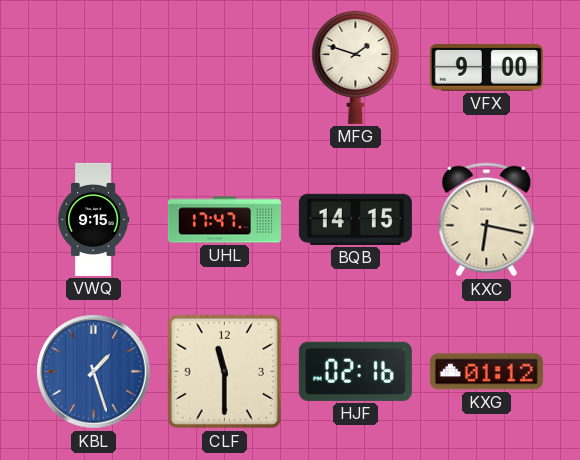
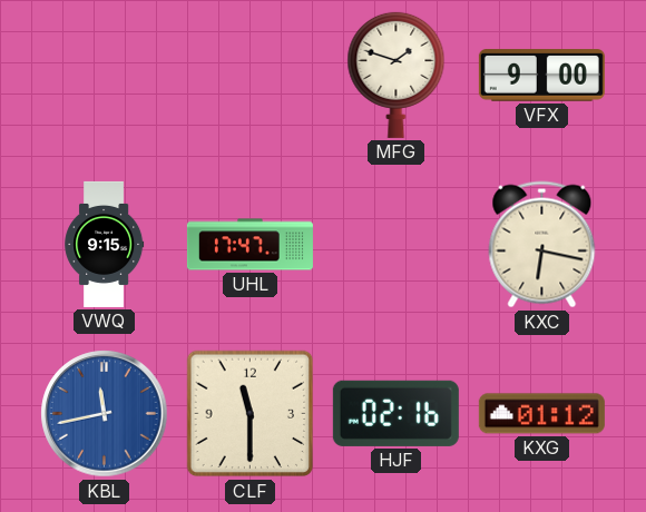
BQB: 14:15 -> none
KBL: 1:27 -> 11:43
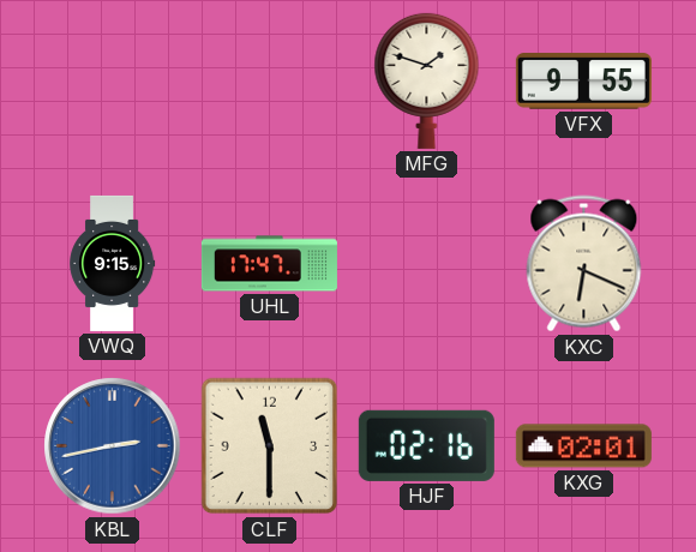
VFX: 9:00 -> 9:55
KXC: 6:17 -> 6:19
KBL: 11:43 -> 2:43
KXG: 01:12 -> 02:01
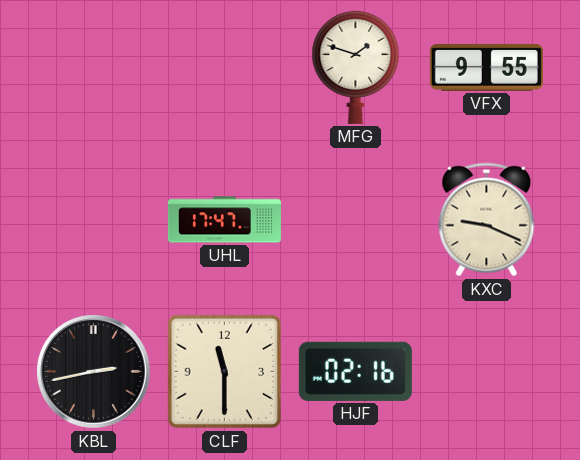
VWQ: 9:15 -> none
KXC: 6:19 -> 9:19
KBL dial: blue -> black
KXG: 02:01 -> none
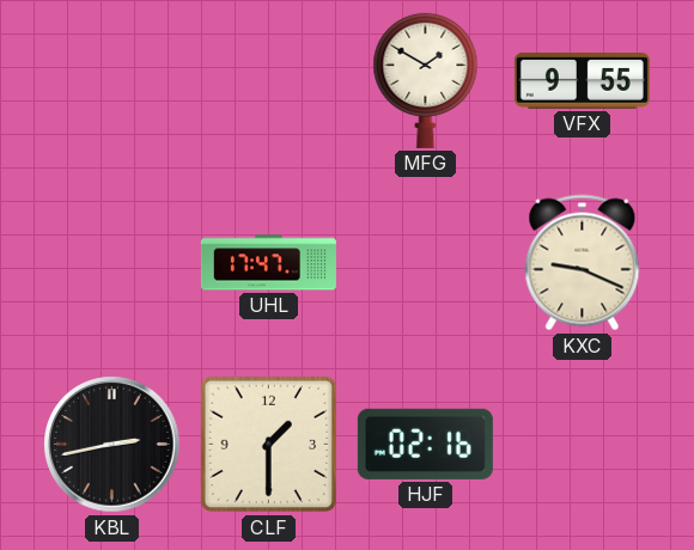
MFG: 1:48 -> 1:50
CLF: 11:30 -> 1:30
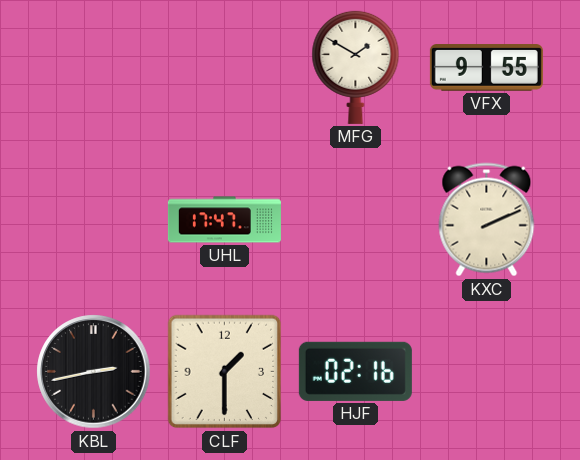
KXC: 9:19 -> 2:11
